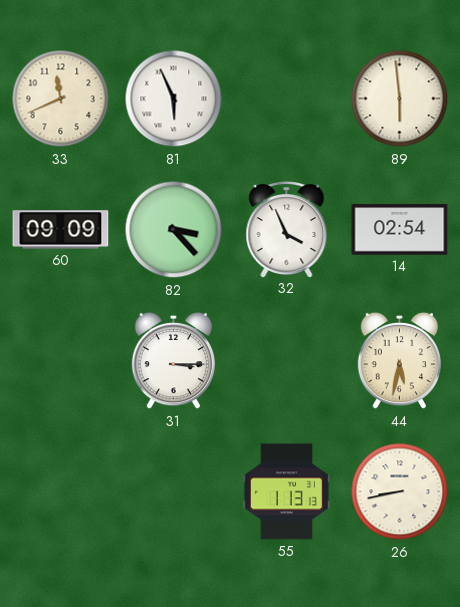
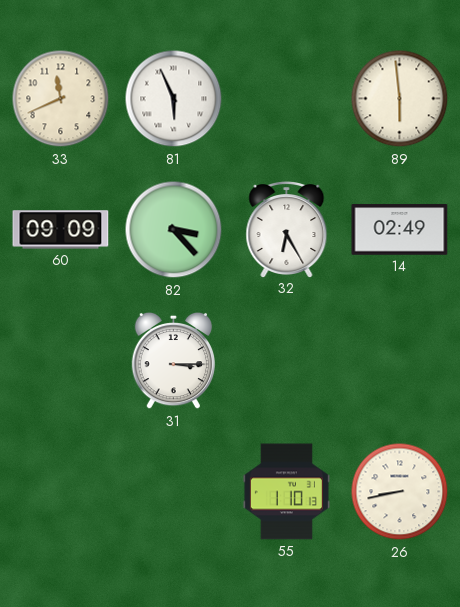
32: 3:56 -> 6:25
14: 02:54 -> 02:49
44: 5:32 -> none
55: 1:13 -> 1:10
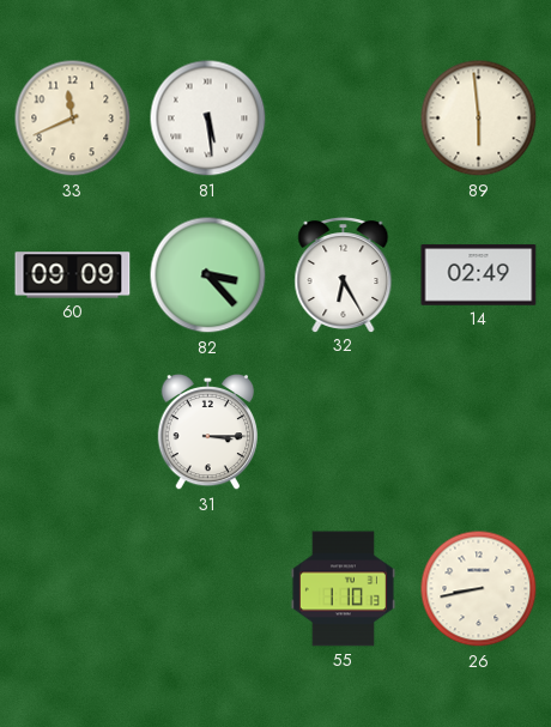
81: 5:56 -> 5:29
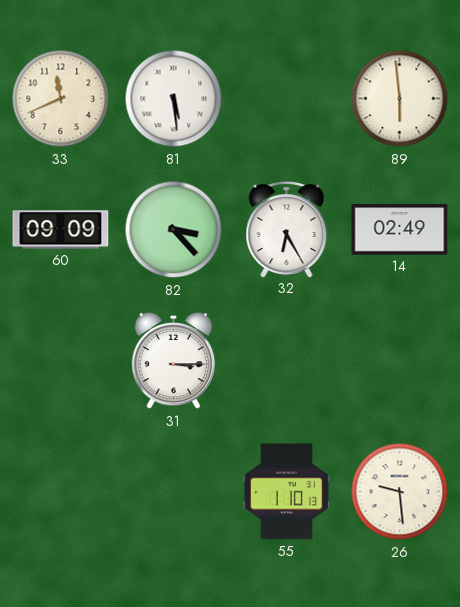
26: 8:43 -> 9:29
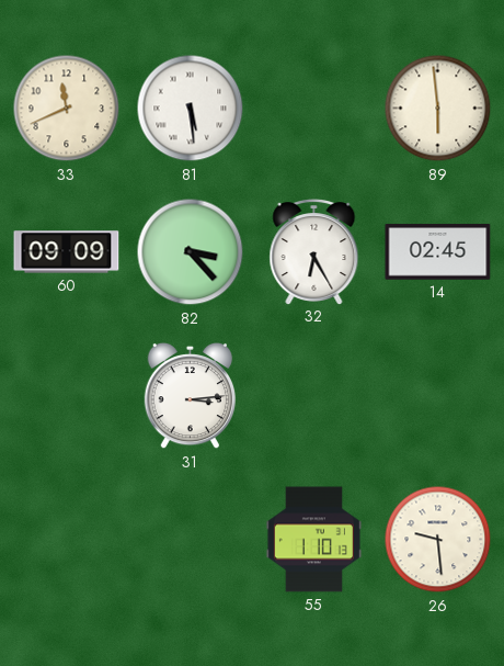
14: 02:49 -> 02:45
31: 3:15 -> 3:14
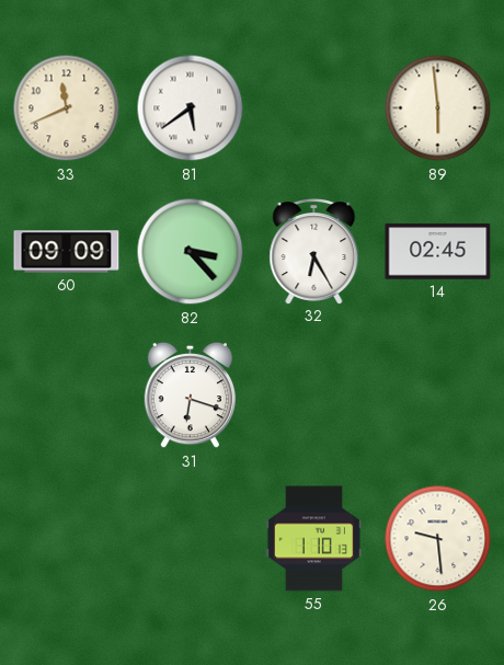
81: 5:29 -> 5:39
31: 3:14 -> 6:18
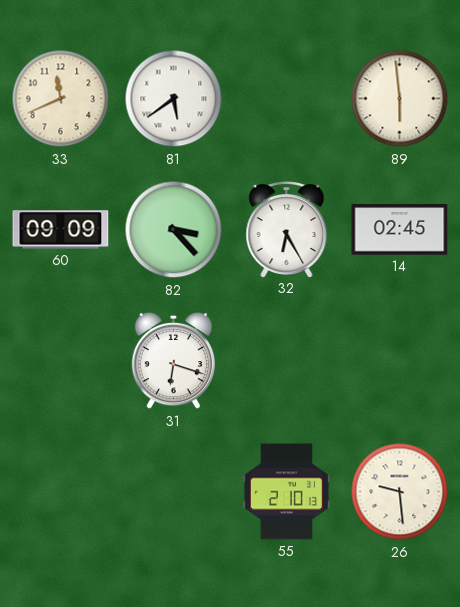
55: 1:10 -> 2:10
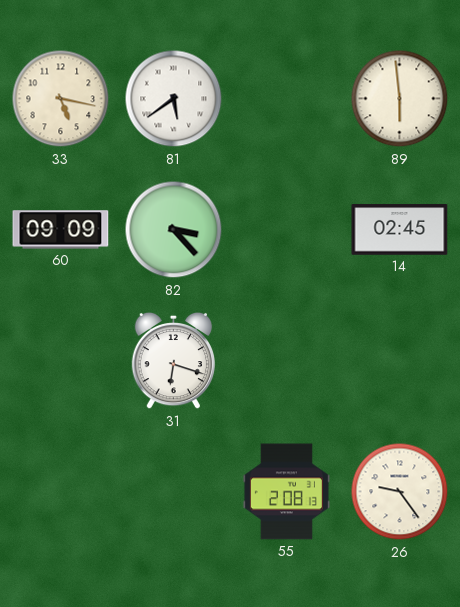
33: 11:41 -> 5:17
32: 6:25 -> none
55: 2:10 -> 2:08
26: 9:29 -> 9:24
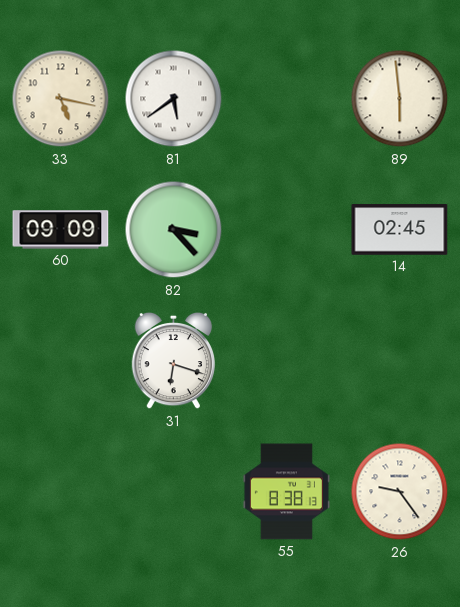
55: 2:08 -> 8:38
